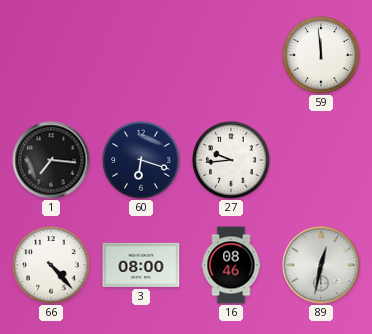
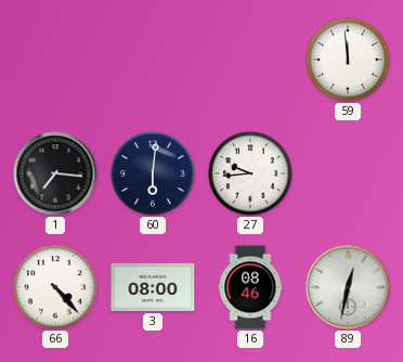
60: 6:18 -> 6:01
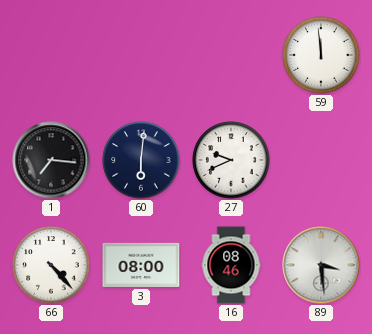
27: 9:44 -> 9:41
89: 12:32 -> 3:29
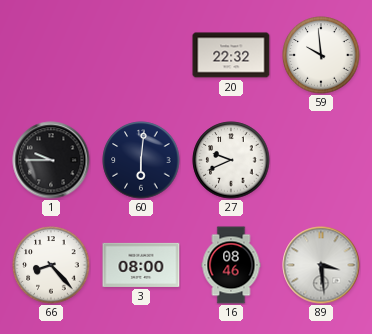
20: none -> 22:32
59: 11:59 -> 9:59
1: 7:16 -> 9:45
66: 4:23 -> 8:23
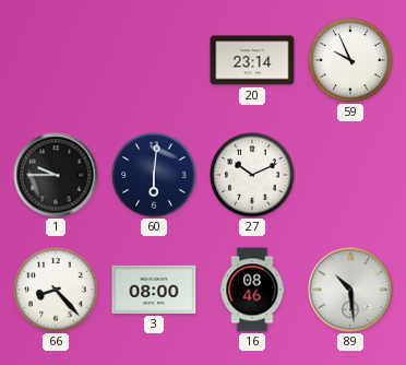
20: 22:32 -> 23:14
59: 9:59 -> 9:56
27: 9:41 -> 10:11
89: 3:29 -> 10:29
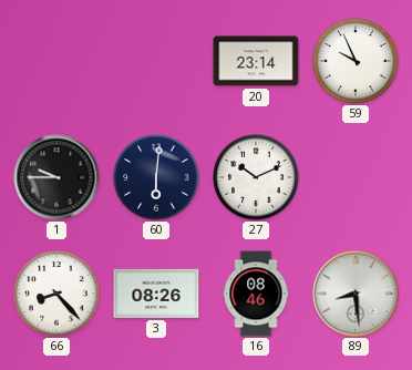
3: 08:00 -> 08:26
89: 10:29 -> 8:29
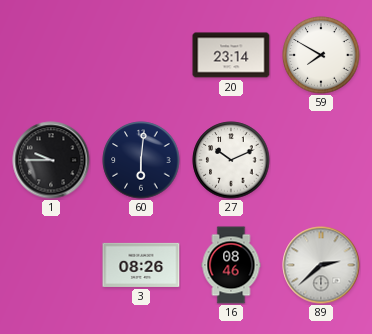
59: 9:56 -> 7:50
66: 8:23 -> none
89: 8:29 -> 2:38
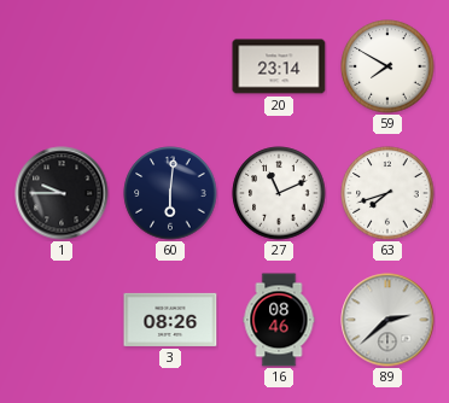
27: 10:11 -> 11:11
63: none -> 7:42
